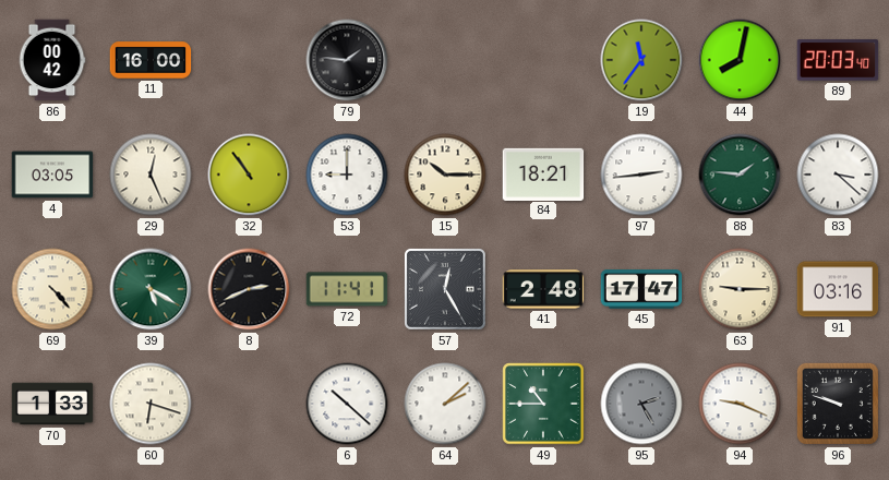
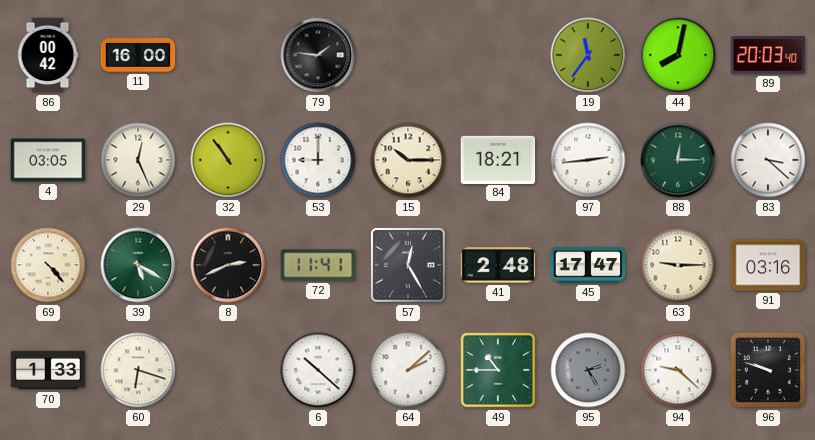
88: 1:46 -> 12:15
94: 9:19 -> 9:22
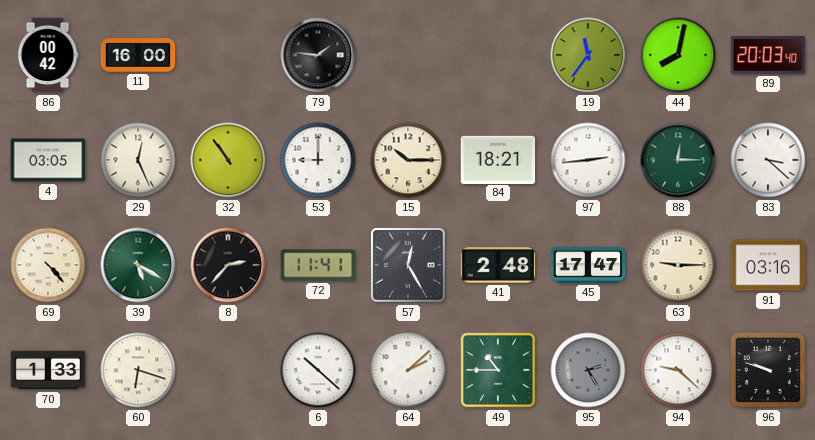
8: 2:41 -> 2:37
